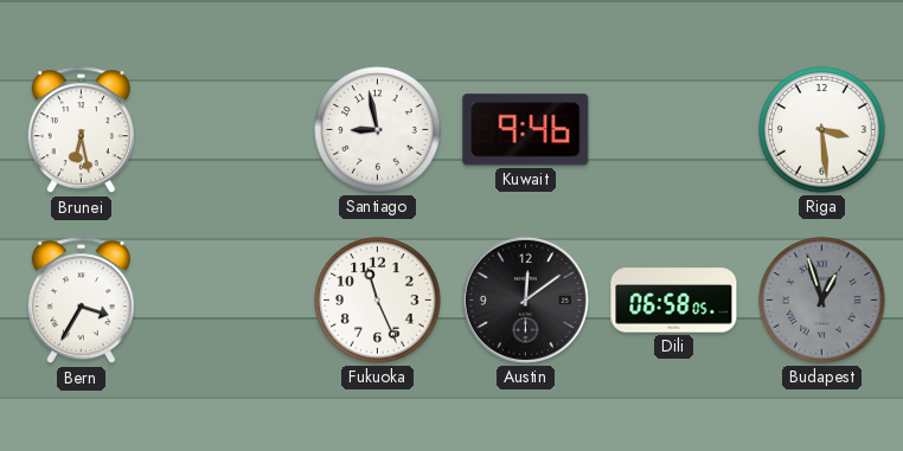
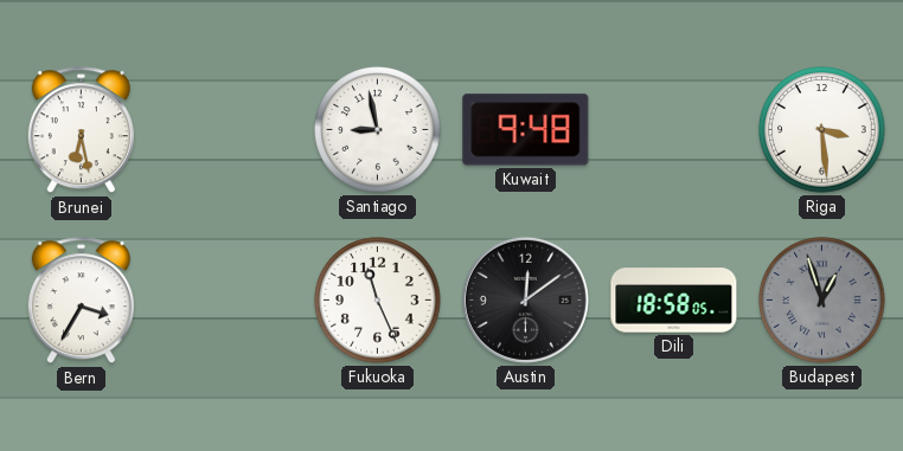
Kuwait: 9:46 -> 9:48
Dili: 06:58 -> 18:58
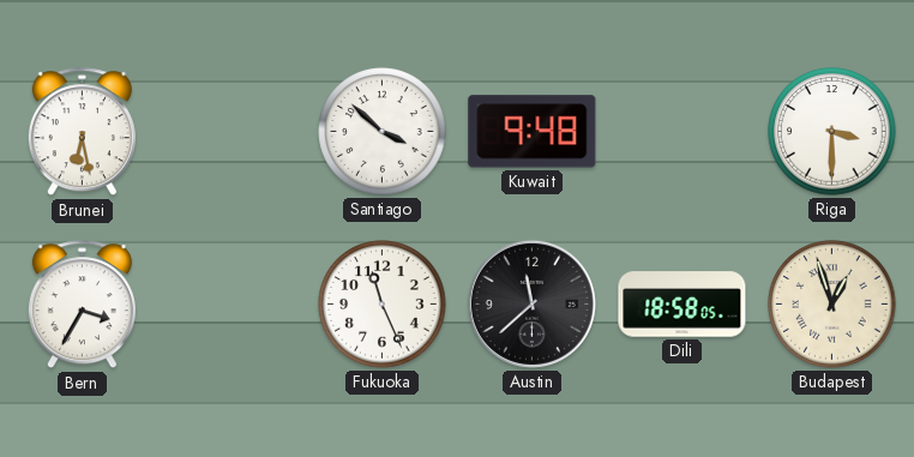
Santiago: 8:58 -> 3:52
Riga: 3:29 -> 3:30
Austin: 12:09 -> 11:38
Budapest dial: grey -> cream
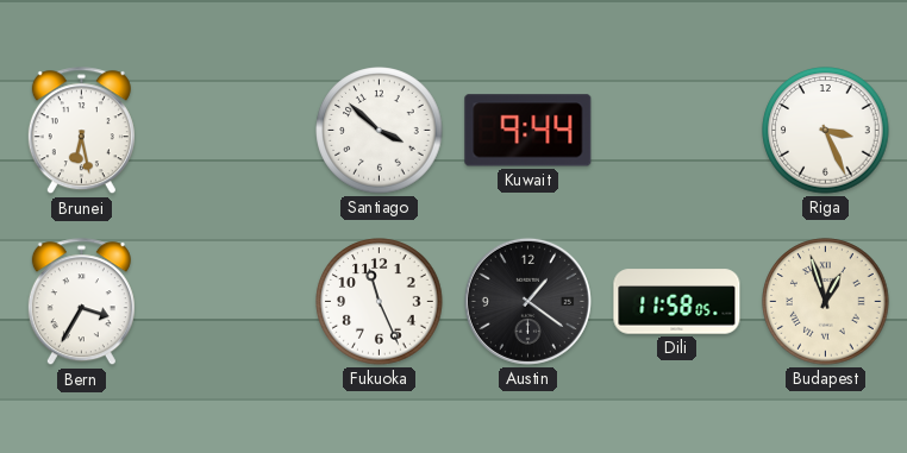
Kuwait: 9:48 -> 9:44
Riga: 3:30 -> 3:26
Austin: 11:38 -> 1:21
Dili: 18:58 -> 11:58
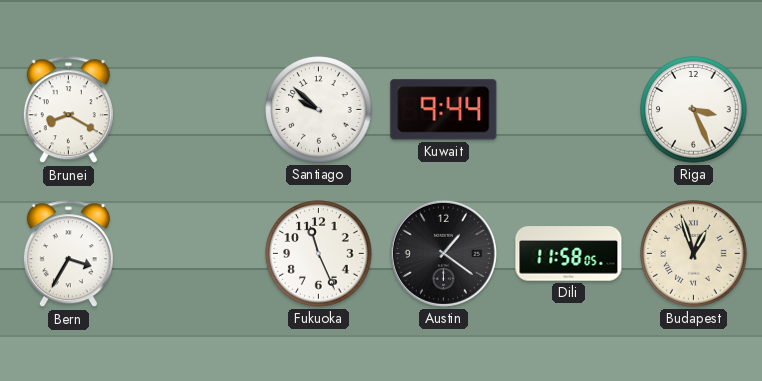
Brunei: 6:28 -> 8:20
Santiago: 3:52 -> 9:52
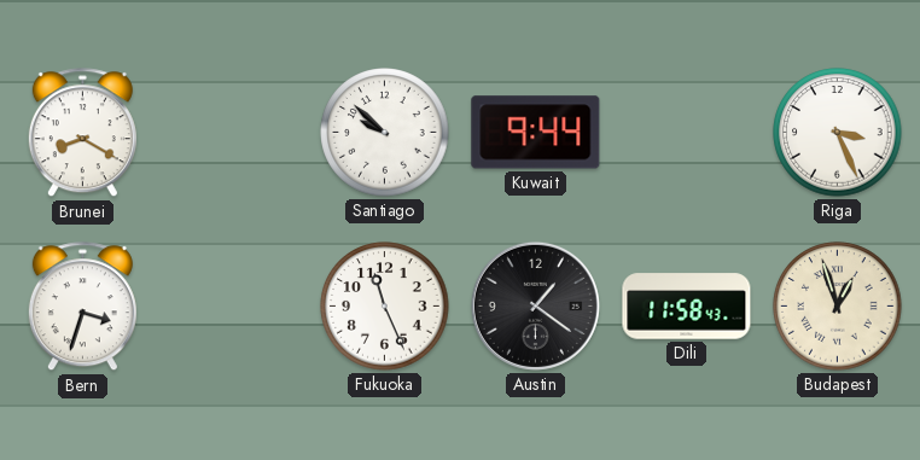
Bern: 3:35 -> 3:33
Dili: 11:58:05 -> 11:58:43
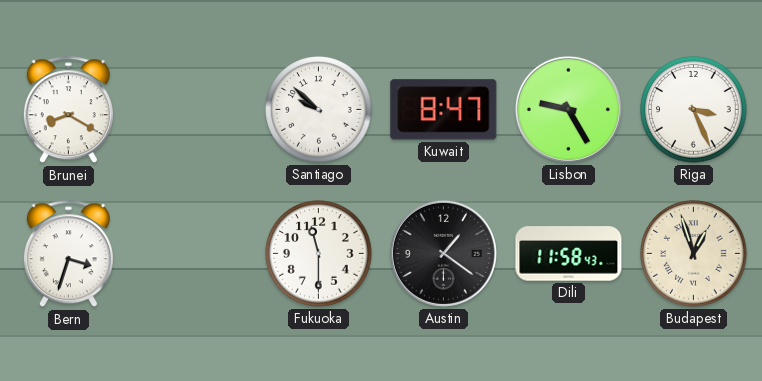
Kuwait: 9:44 -> 8:47
Lisbon: none -> 9:25
Fukuoka: 11:26 -> 11:30
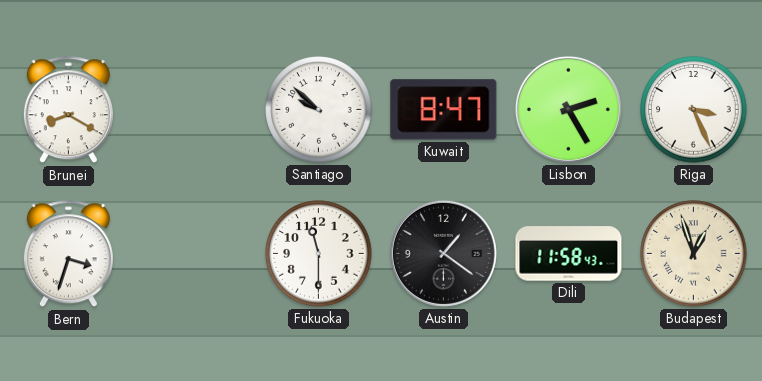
Lisbon: 9:25 -> 2:25
